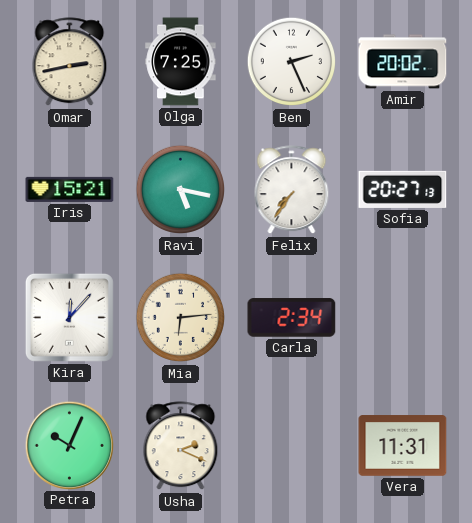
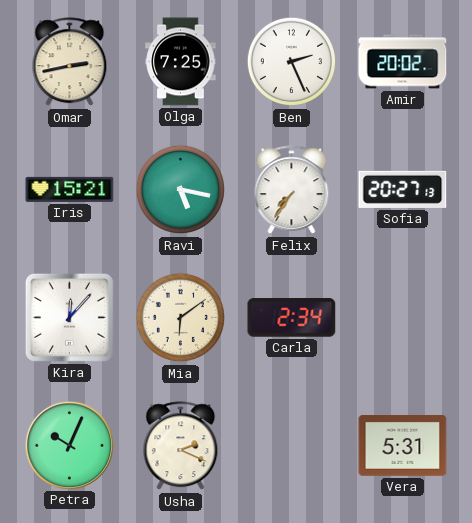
Mia: 6:14 -> 6:09
Vera: 11:31 -> 5:31
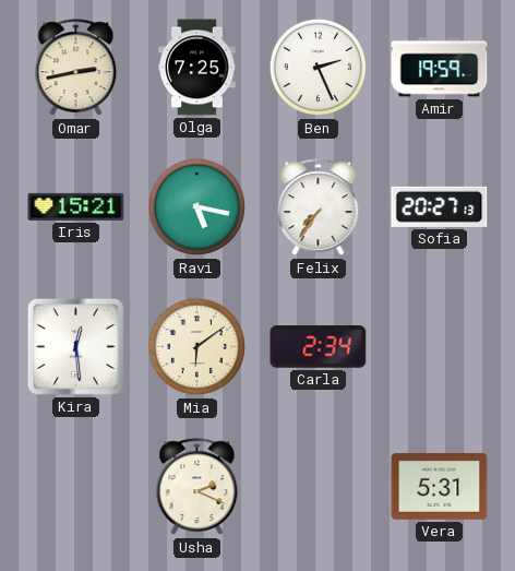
Amir: 20:02 -> 19:59
Kira: 12:07 -> 12:29
Petra: 10:04 -> none
